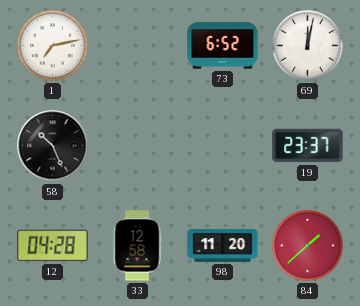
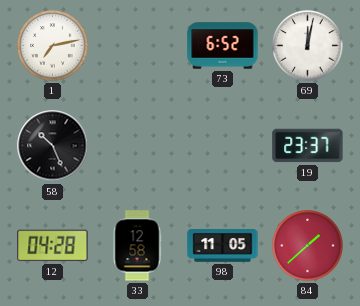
98: 11:20 -> 11:05
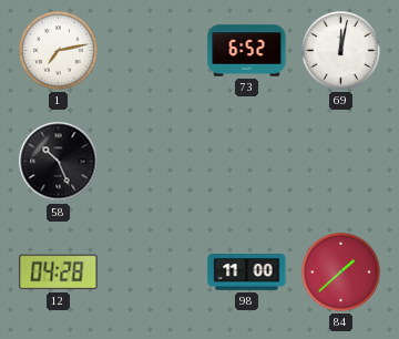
19: 23:37 -> none
33: 12:58 -> none
98: 11:05 -> 11:00
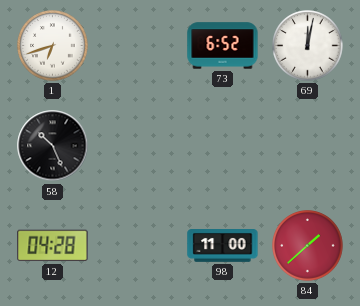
1: 7:13 -> 6:42
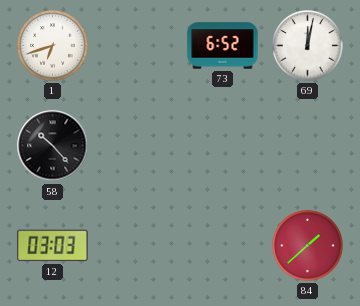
58: 10:26 -> 10:23
12: 04:28 -> 03:03
98: 11:00 -> none
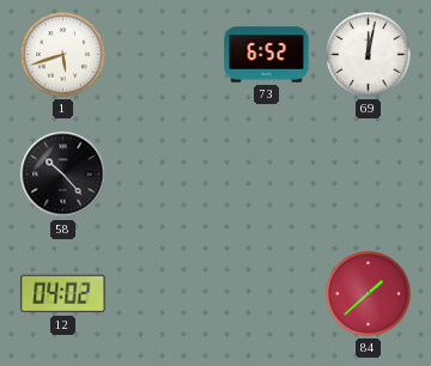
1: 6:42 -> 5:42
12: 03:03 -> 04:02
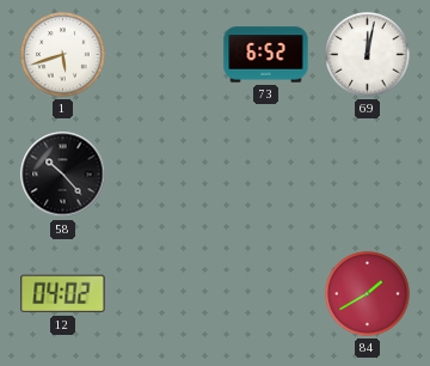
84: 1:38 -> 1:40
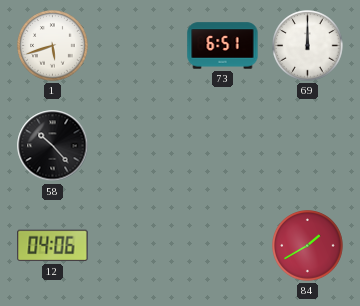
73: 6:52 -> 6:51
69: 12:02 -> 12:00
12: 04:02 -> 04:06
